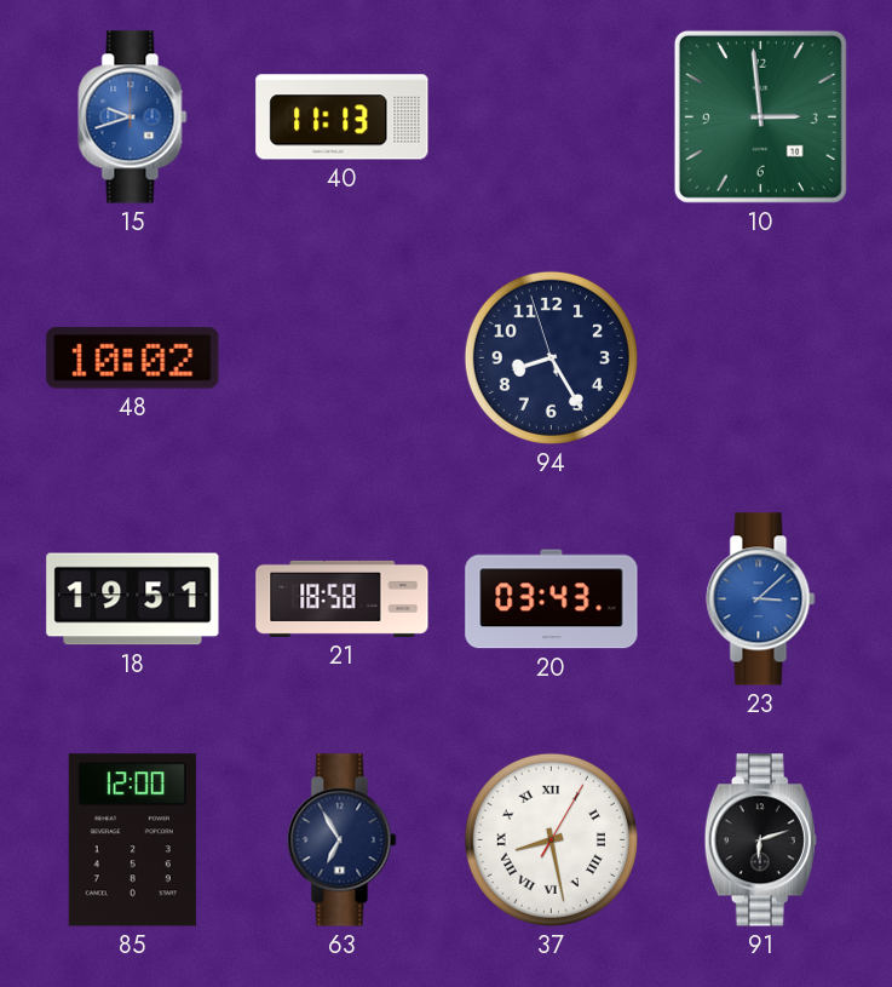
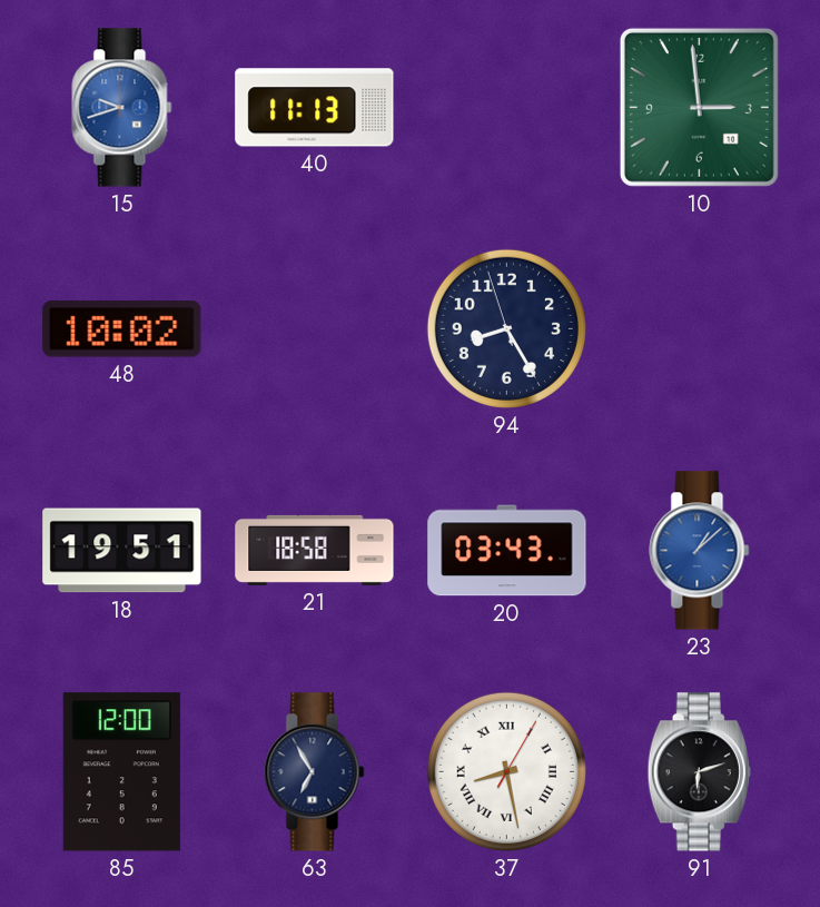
23: 3:08 -> 1:08
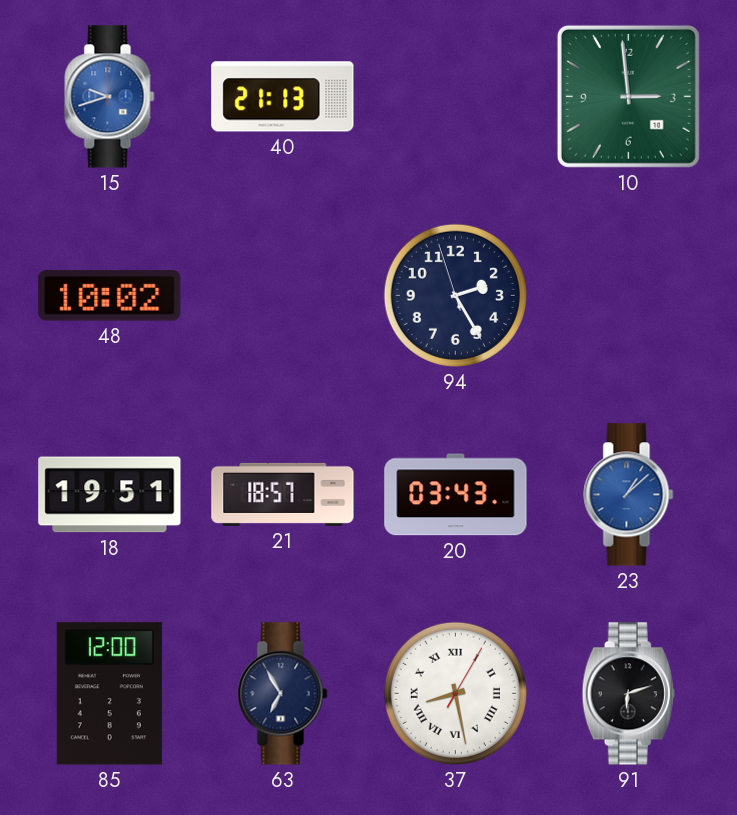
40: 11:13 -> 21:13
94: 8:24 -> 2:24
21: 18:58 -> 18:57
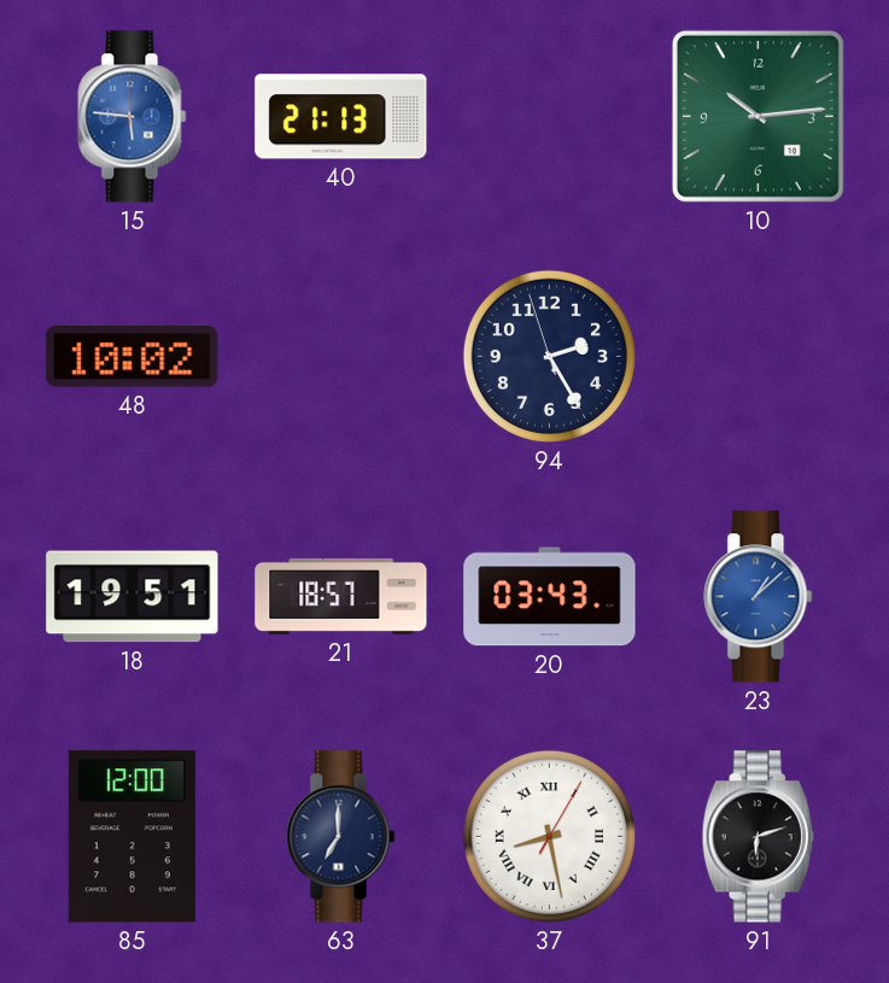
15: 9:42 -> 5:46
10: 2:59 -> 10:14
63: 6:55 -> 7:00
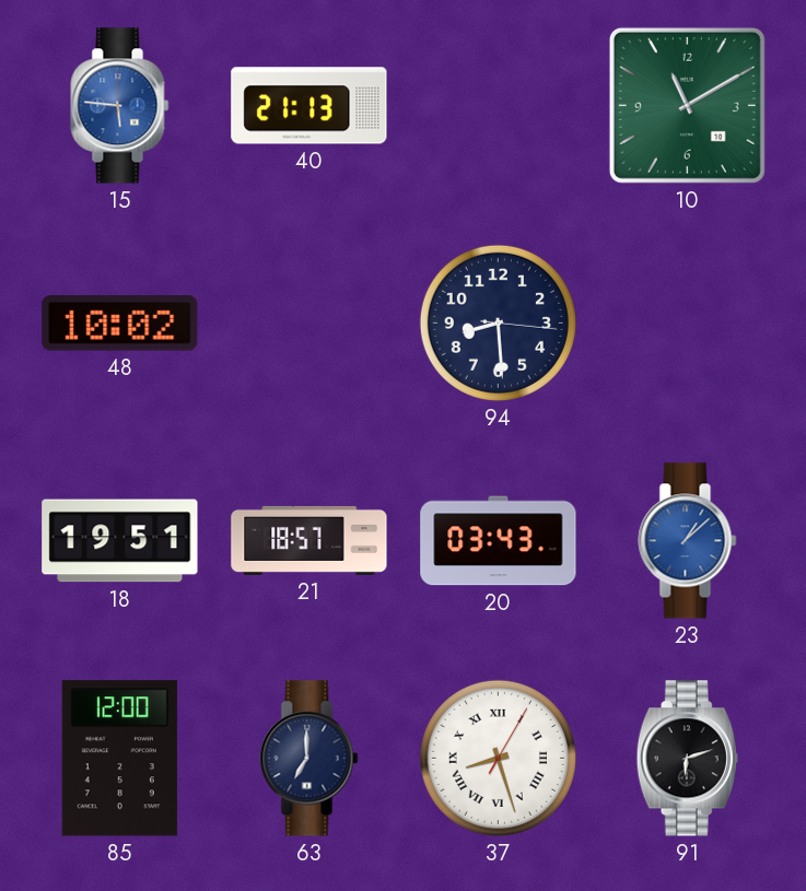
10: 10:14 -> 11:10
94: 2:24 -> 8:29
37: 8:28 -> 8:27
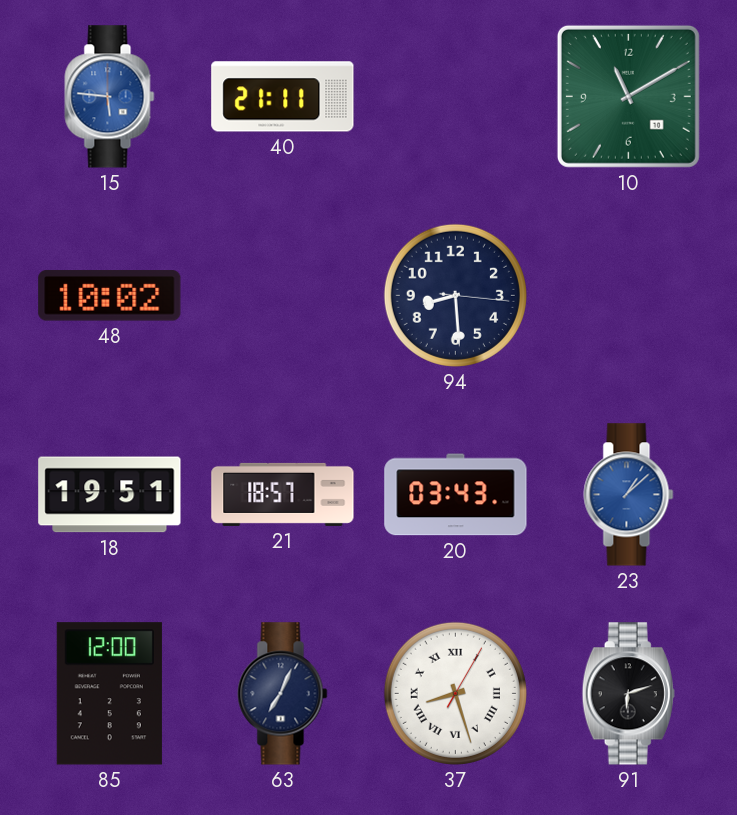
40: 21:13 -> 21:11
63: 7:00 -> 7:04
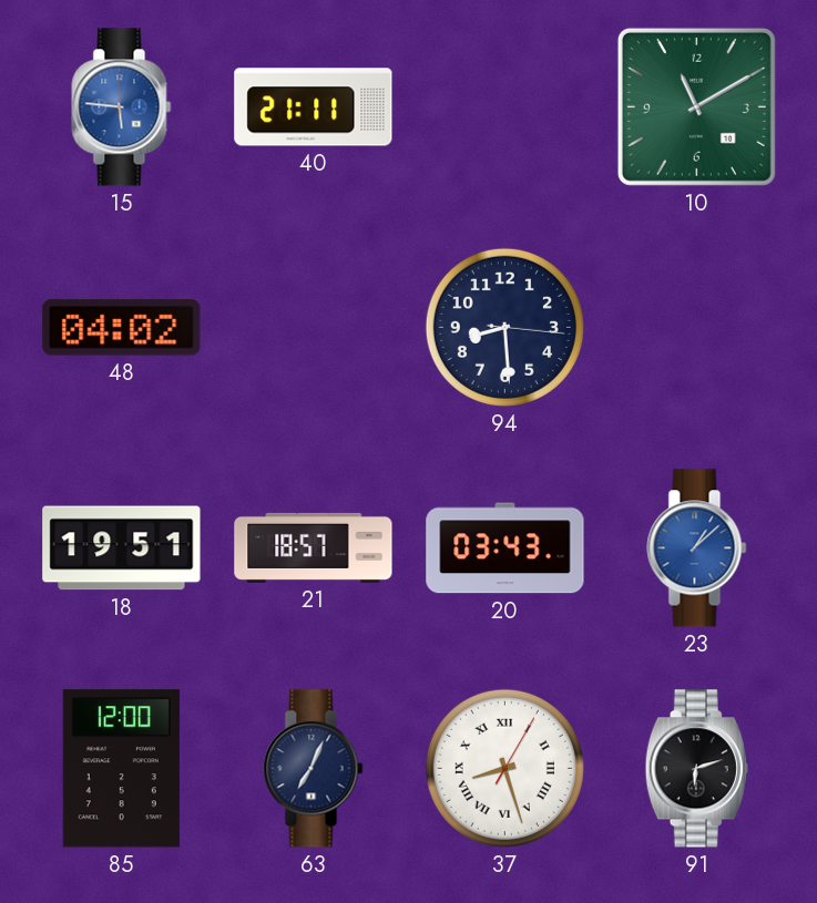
48: 10:02 -> 04:02
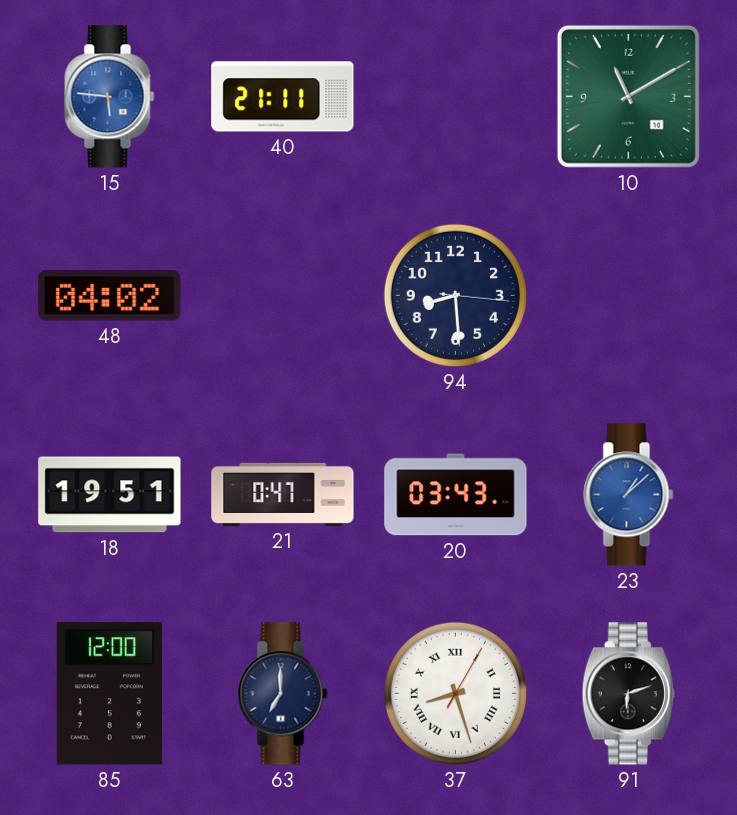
21: 18:57 -> 0:47
63: 7:04 -> 7:00
